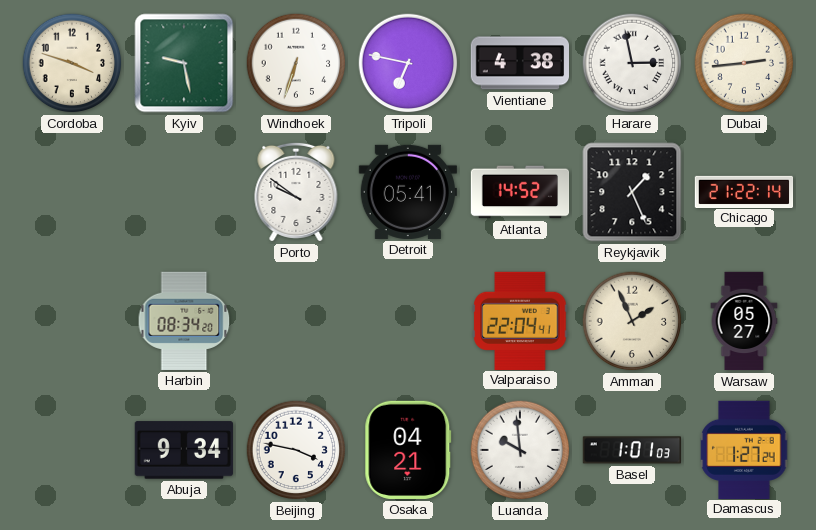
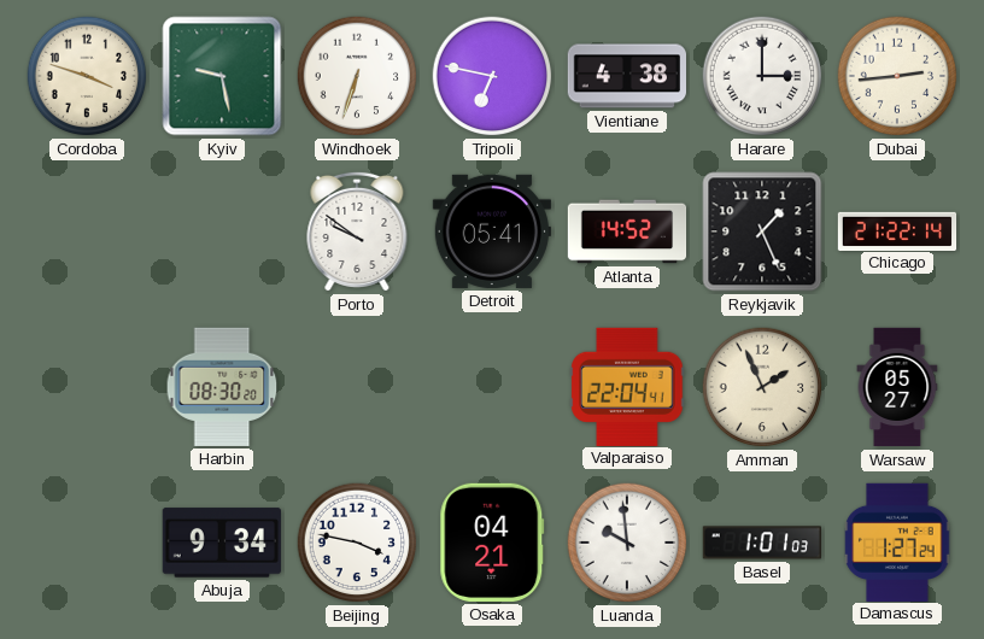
Harare: 2:58 -> 3:00
Harbin: 08:34 -> 08:30
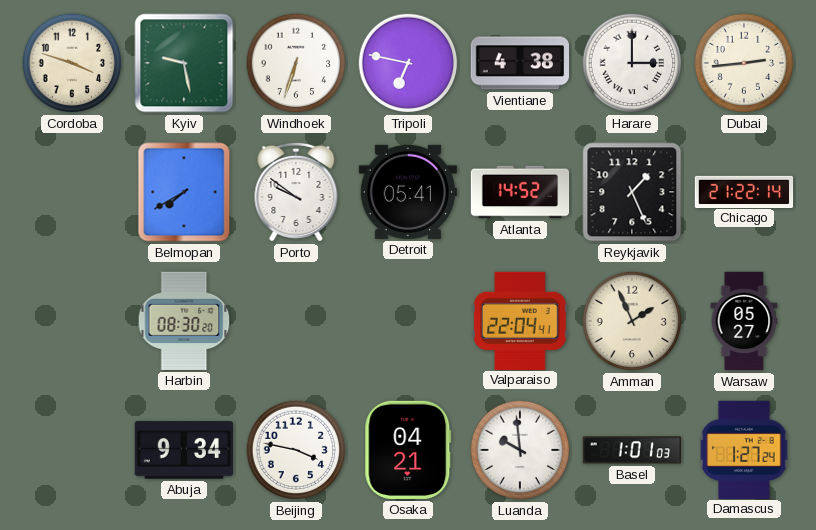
Belmopan: none -> 7:40
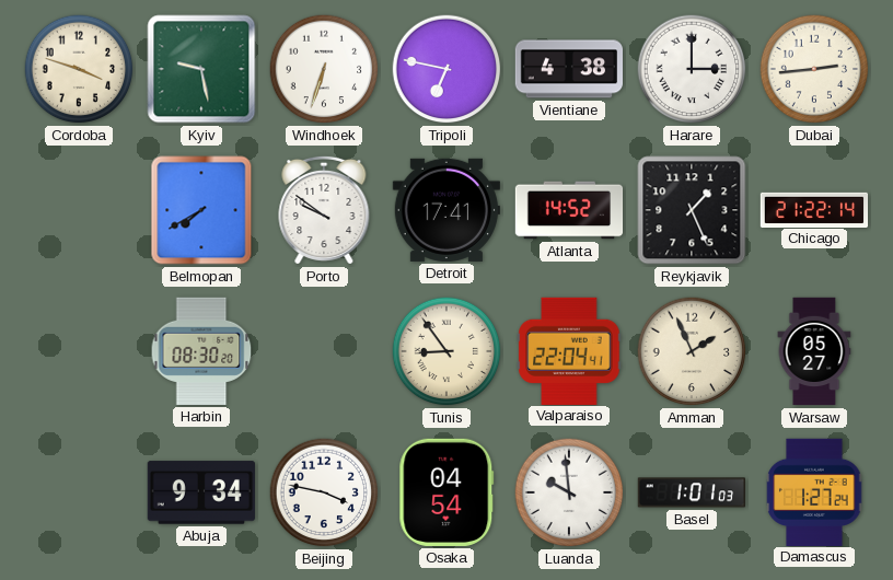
Detroit: 05:41 -> 17:41
Tunis: none -> 8:54
Osaka: 04:21 -> 04:54
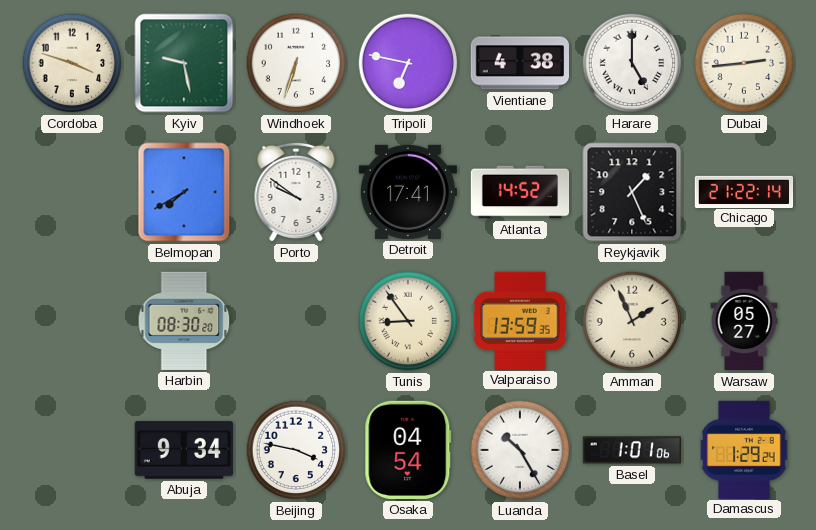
Harare: 3:00 -> 5:00
Valparaiso: 22:04 -> 13:59
Luanda: 9:59 -> 10:25
Basel: 1:01:03 -> 1:01:06
Damascus: 1:27 -> 1:29
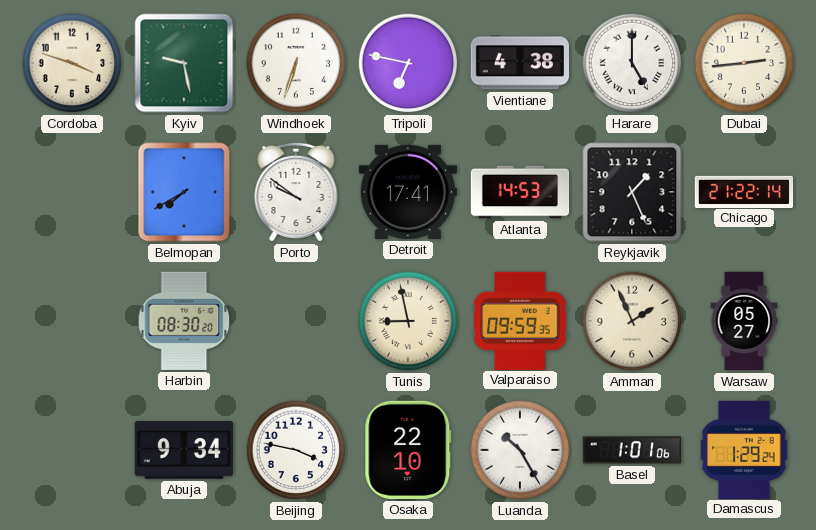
Atlanta: 14:52 -> 14:53
Tunis: 8:54 -> 8:58
Valparaiso: 13:59 -> 09:59
Osaka: 04:54 -> 22:10
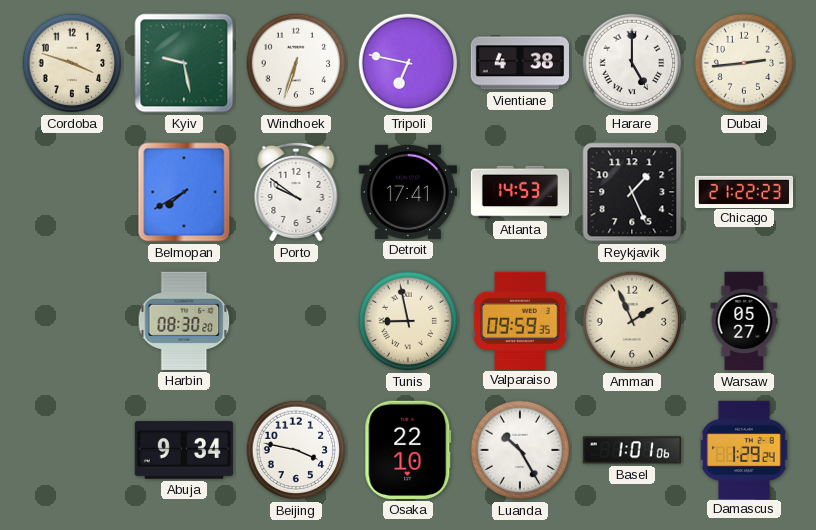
Chicago: 21:22:14 -> 21:22:23
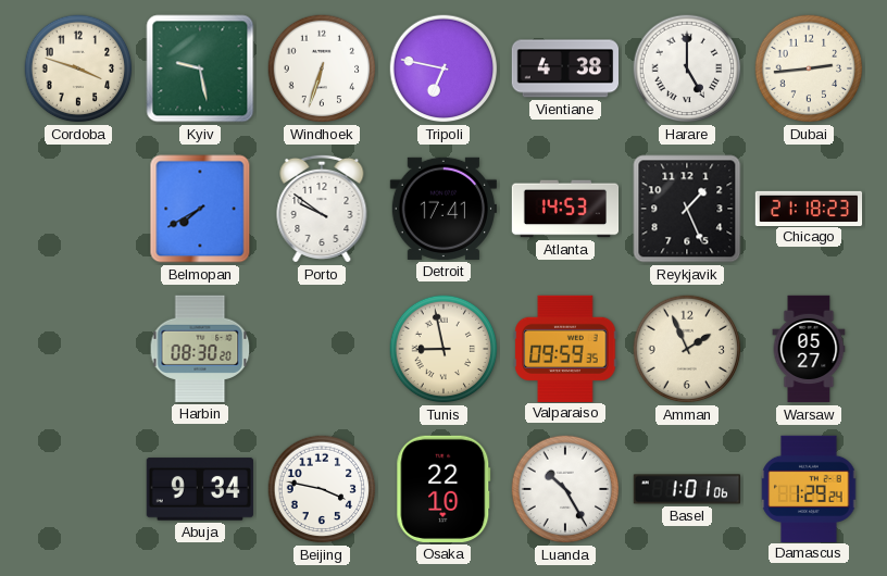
Chicago: 21:22 -> 21:18
